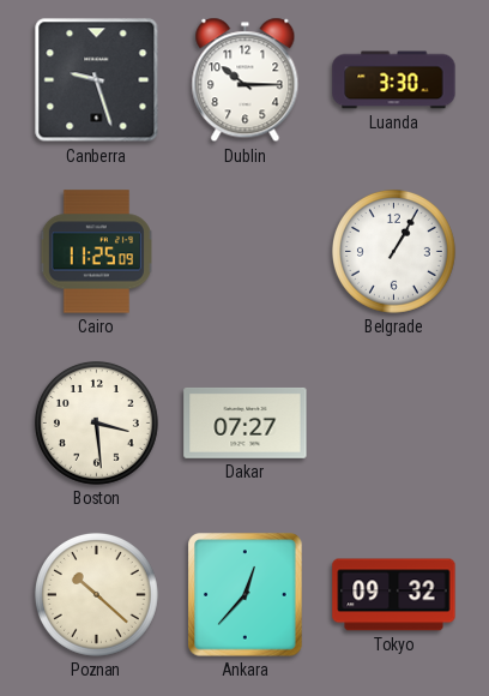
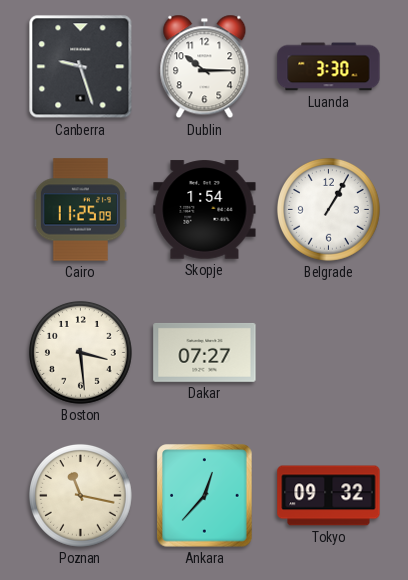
Skopje: none -> 1:54
Poznan: 10:22 -> 11:17
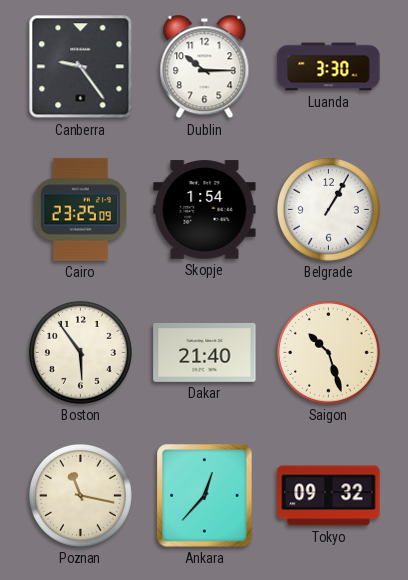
Canberra: 9:27 -> 9:24
Cairo: 11:25 -> 23:25
Boston: 3:29 -> 5:54
Dakar: 07:27 -> 21:40
Saigon: none -> 10:27
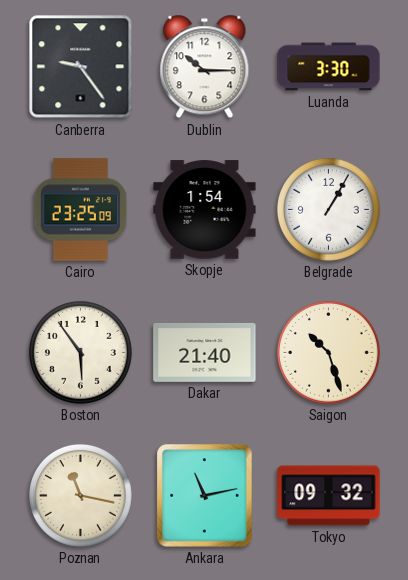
Ankara: 12:37 -> 11:13
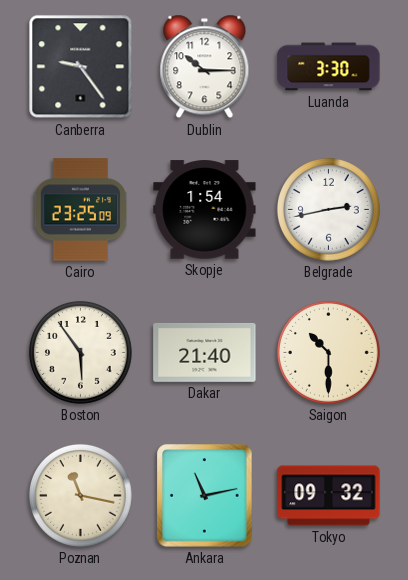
Belgrade: 1:05 -> 2:43
Saigon: 10:27 -> 10:30
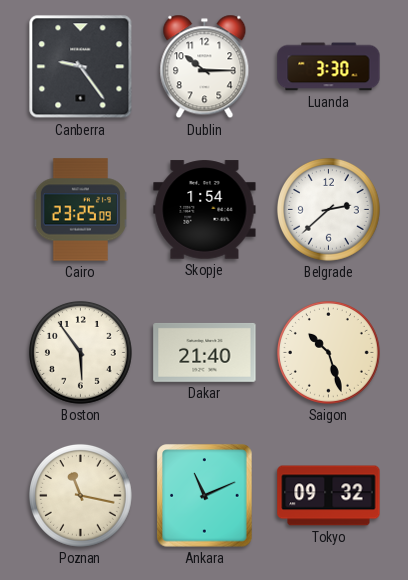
Belgrade: 2:43 -> 2:38
Saigon: 10:30 -> 10:27
Ankara: 11:13 -> 11:11
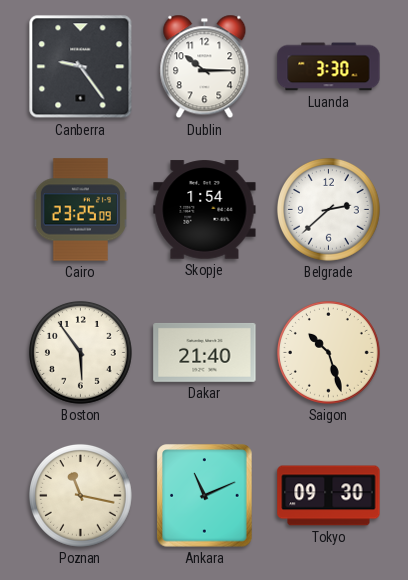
Tokyo: 09:32 -> 09:30
